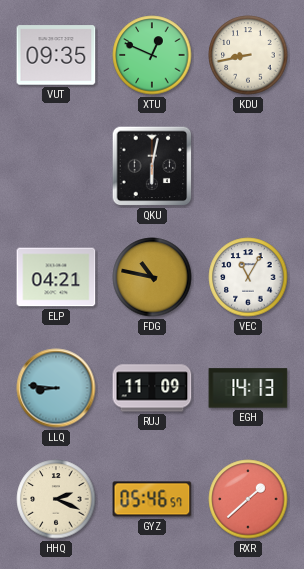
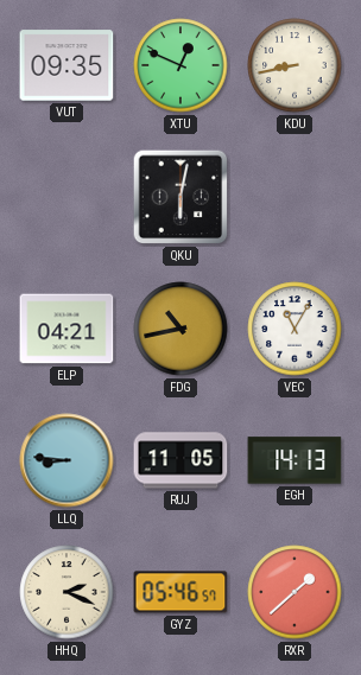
FDG: 10:47 -> 10:43
RUJ: 11:09 -> 11:05
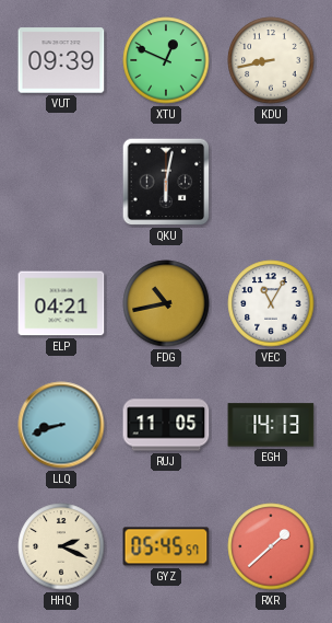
VUT: 09:35 -> 09:39
LLQ: 8:46 -> 8:42
GYZ: 05:46 -> 05:45
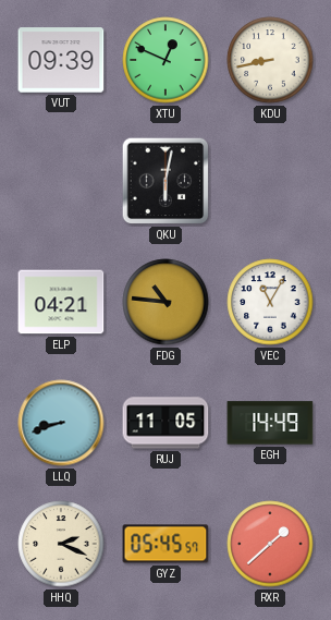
FDG: 10:43 -> 10:46
EGH: 14:13 -> 14:49
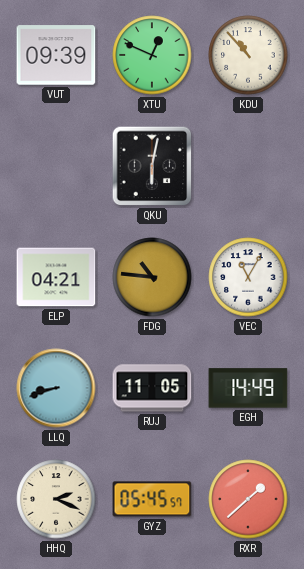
KDU: 8:43 -> 10:53
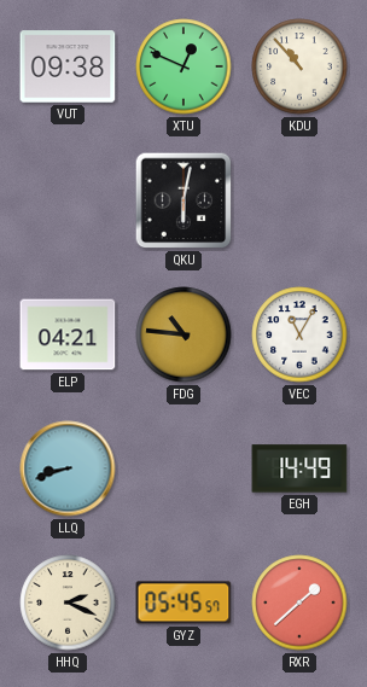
VUT: 09:39 -> 09:38
RUJ: 11:05 -> none
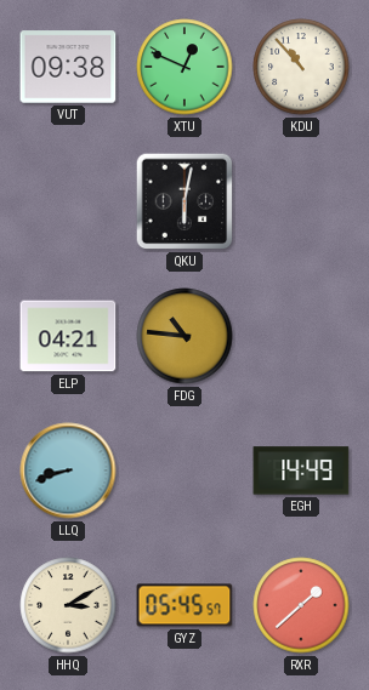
VEC: 11:05 -> none
HHQ: 2:19 -> 3:10
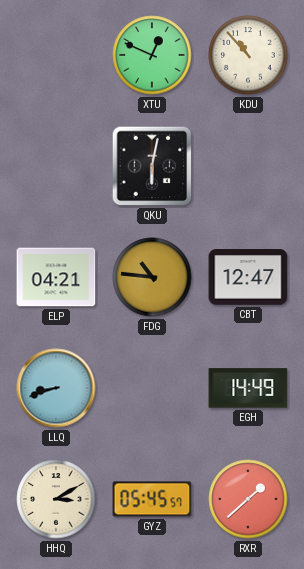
VUT: 09:38 -> none
CBT: none -> 12:47
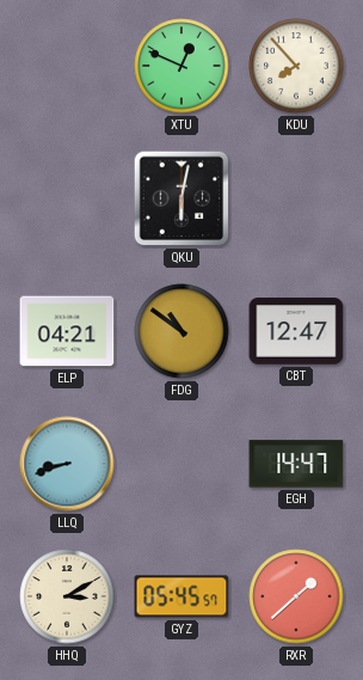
KDU: 10:53 -> 7:53
FDG: 10:46 -> 10:51
EGH: 14:49 -> 14:47
